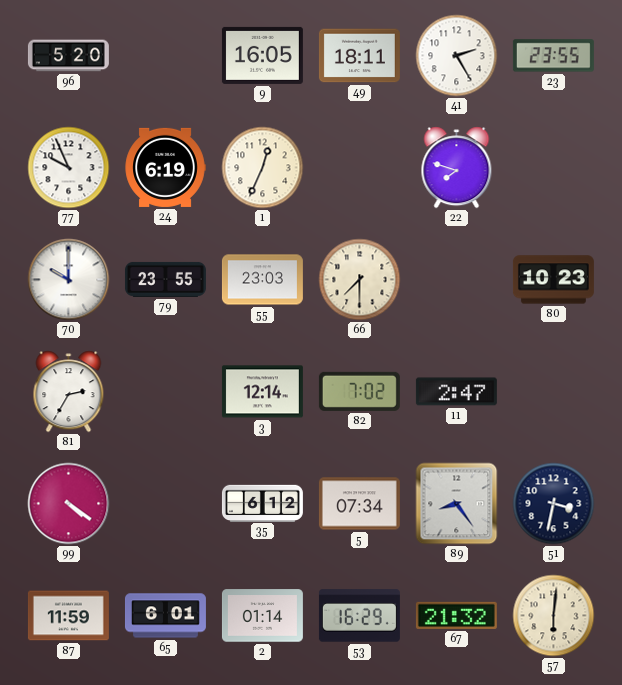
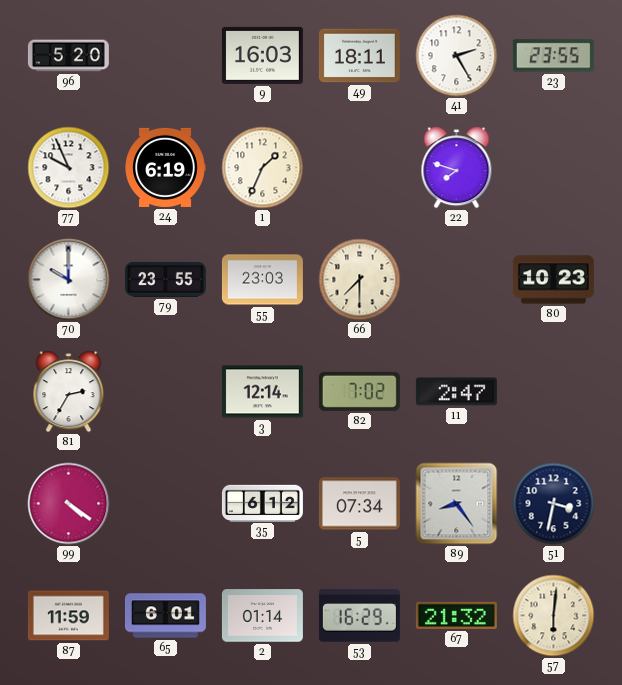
9: 16:05 -> 16:03
1: 12:34 -> 1:34
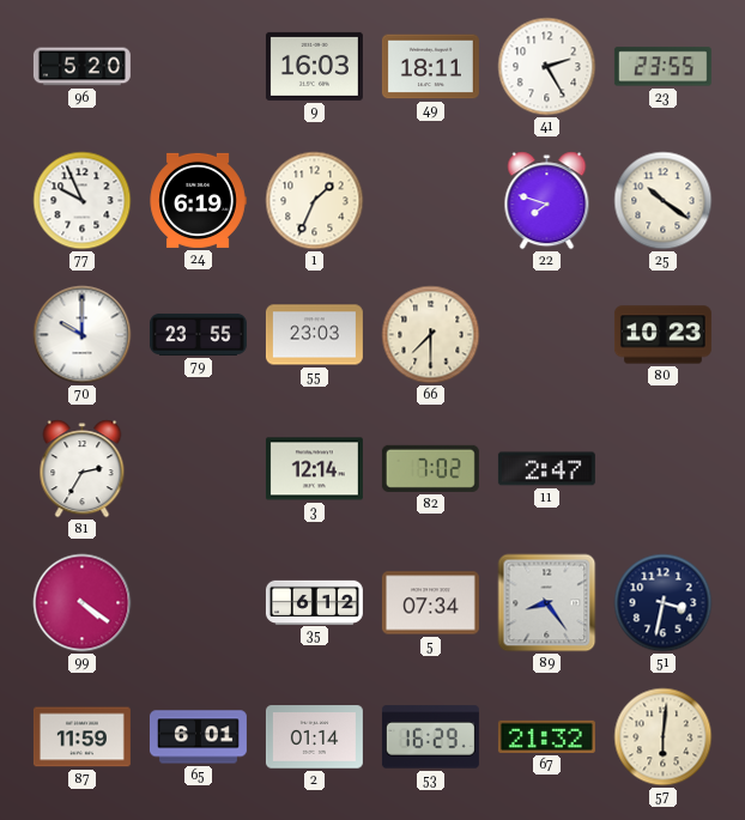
25: none -> 10:21
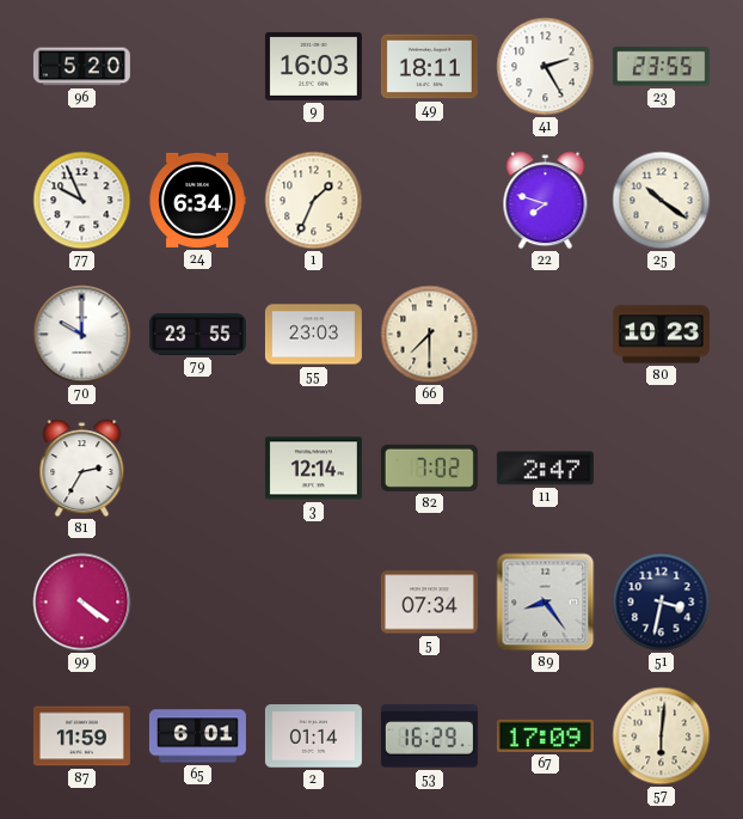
24: 6:19 -> 6:34
35: 6:12 -> none
67: 21:32 -> 17:09
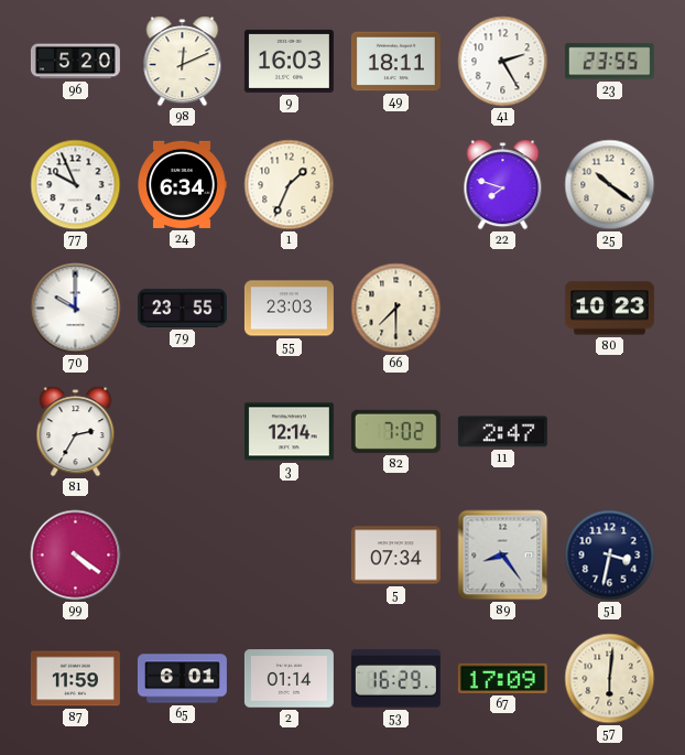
98: none -> 12:11
